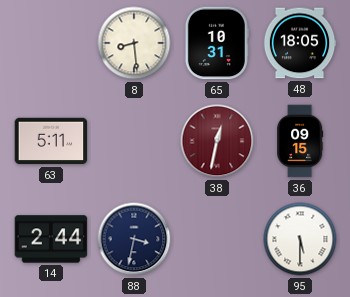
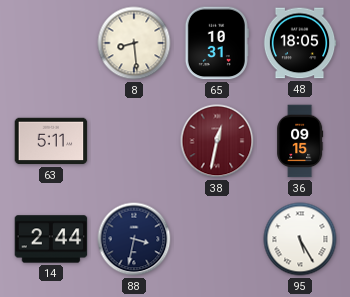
95: 5:30 -> 5:25
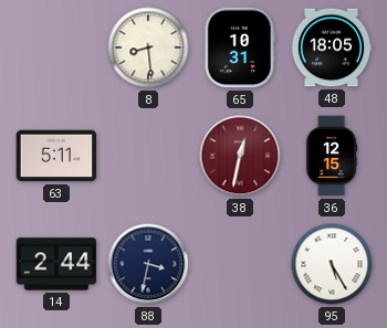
36: 09:15 -> 12:15
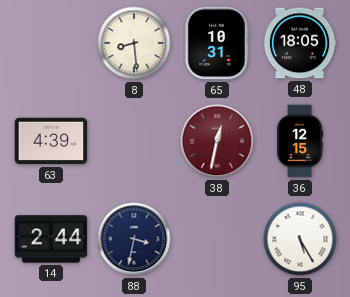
63: 5:11 -> 4:39
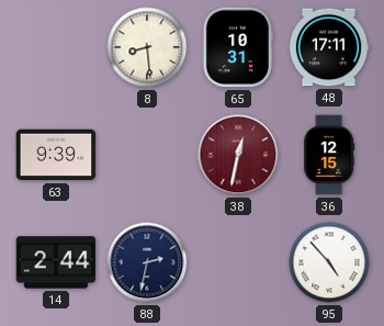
48: 18:05 -> 17:11
63: 4:39 -> 9:39
88: 3:32 -> 2:32
95: 5:25 -> 4:53
